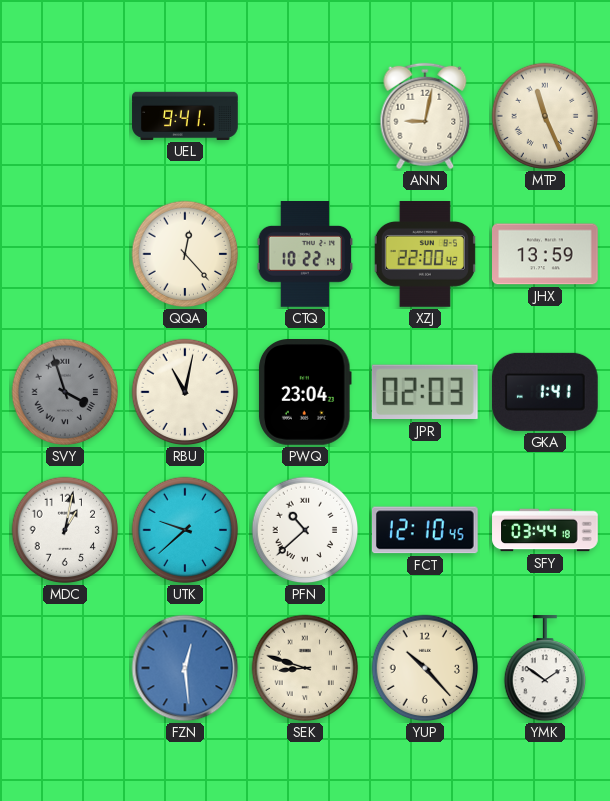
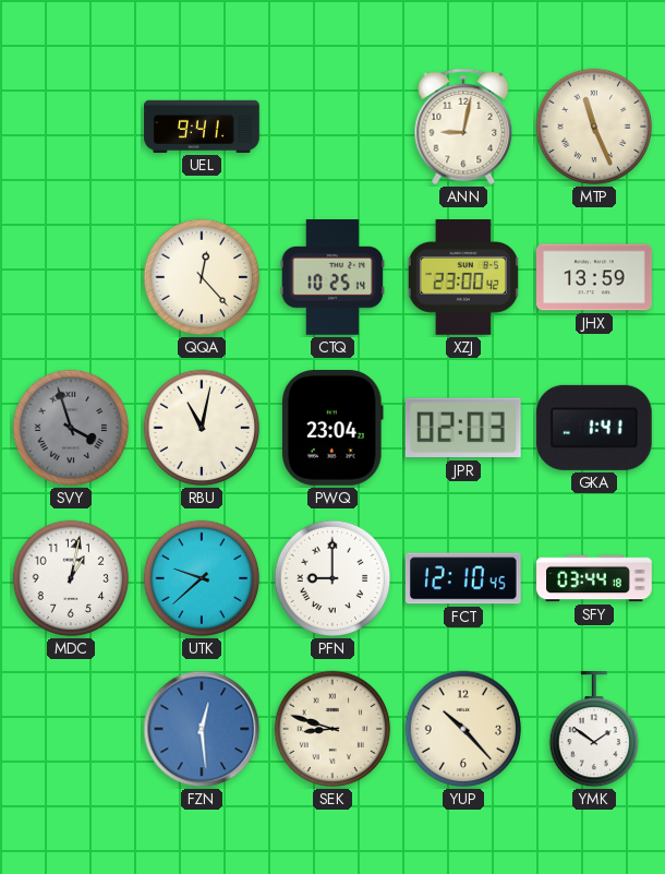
CTQ: 10:22 -> 10:25
XZJ: 22:00 -> 23:00
PFN: 10:38 -> 9:00
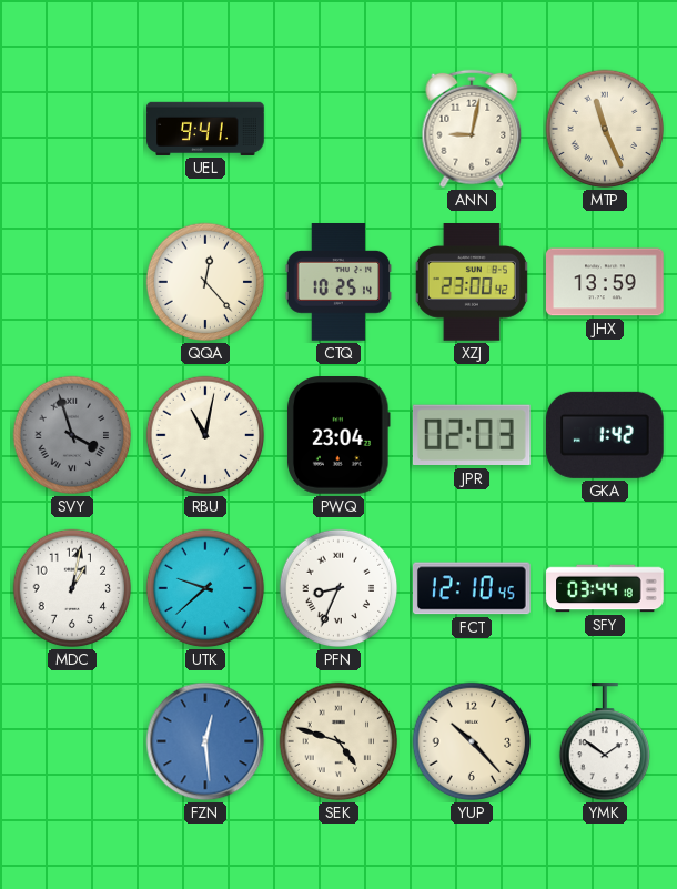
GKA: 1:41 -> 1:42
PFN: 9:00 -> 8:34
SEK: 8:48 -> 4:48
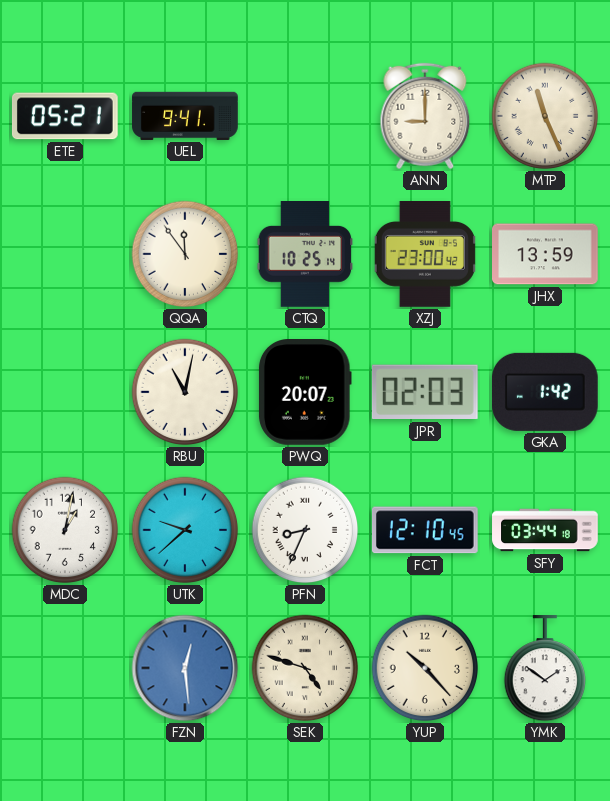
ETE: none -> 05:21
ANN: 9:02 -> 9:00
QQA: 12:23 -> 11:54
SVY: 3:57 -> none
PWQ: 23:04 -> 20:07
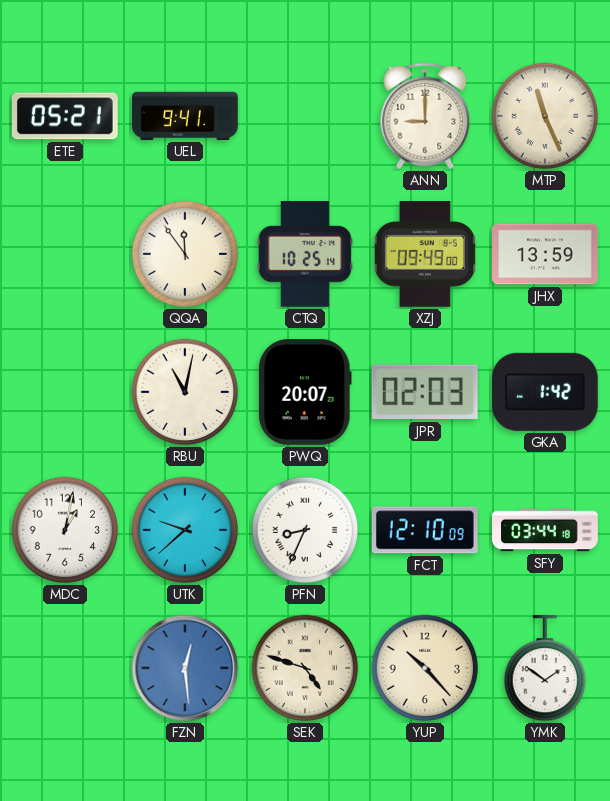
XZJ: 23:00 -> 09:49
FCT: 12:10:45 -> 12:10:09
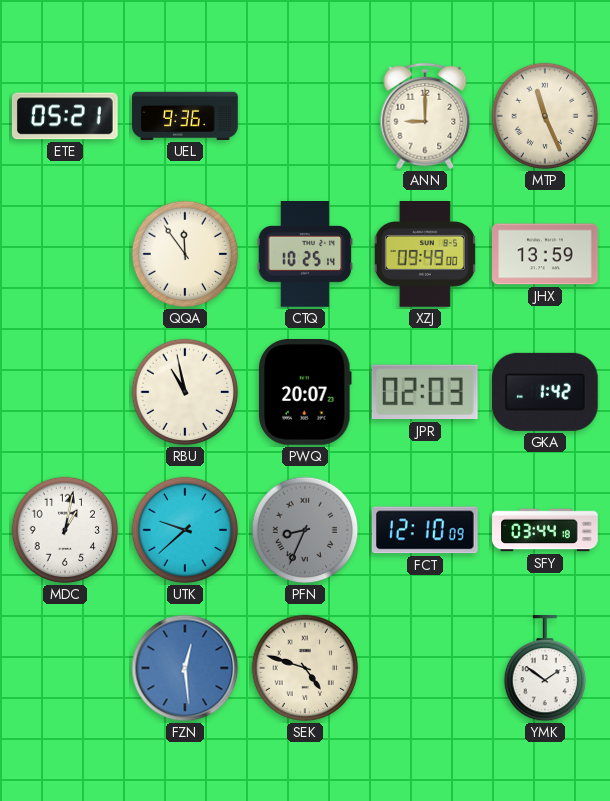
UEL: 9:41 -> 9:36
RBU: 11:02 -> 10:58
PFN dial: white -> grey
YUP: 10:23 -> none
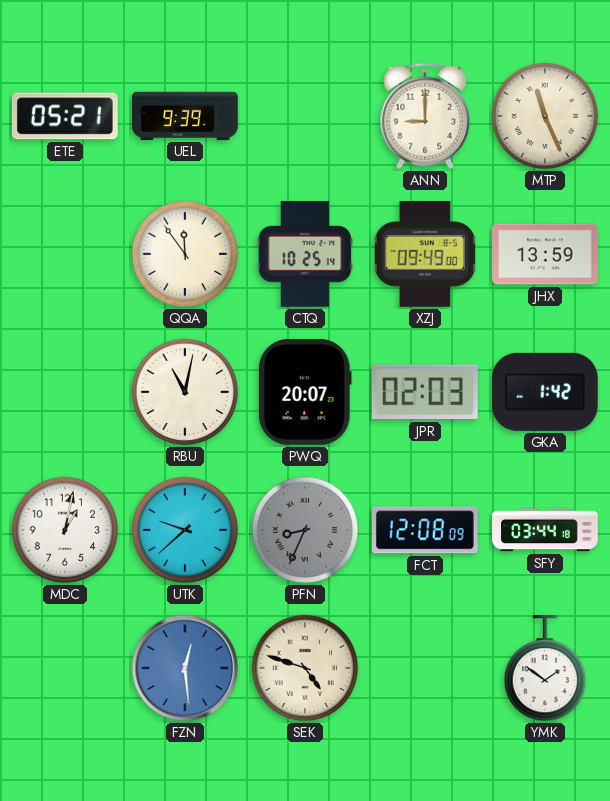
UEL: 9:36 -> 9:39
RBU: 10:58 -> 11:02
FCT: 12:10 -> 12:08
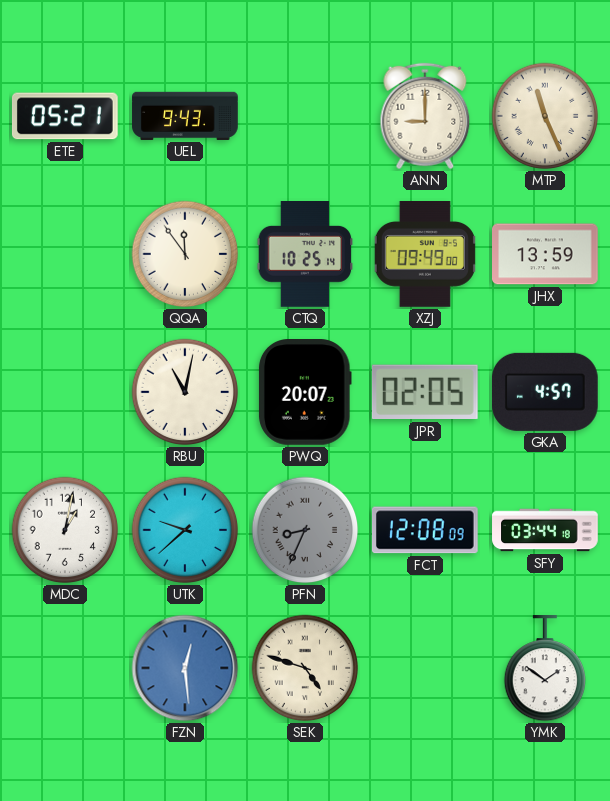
UEL: 9:39 -> 9:43
JPR: 02:03 -> 02:05
GKA: 1:42 -> 4:57
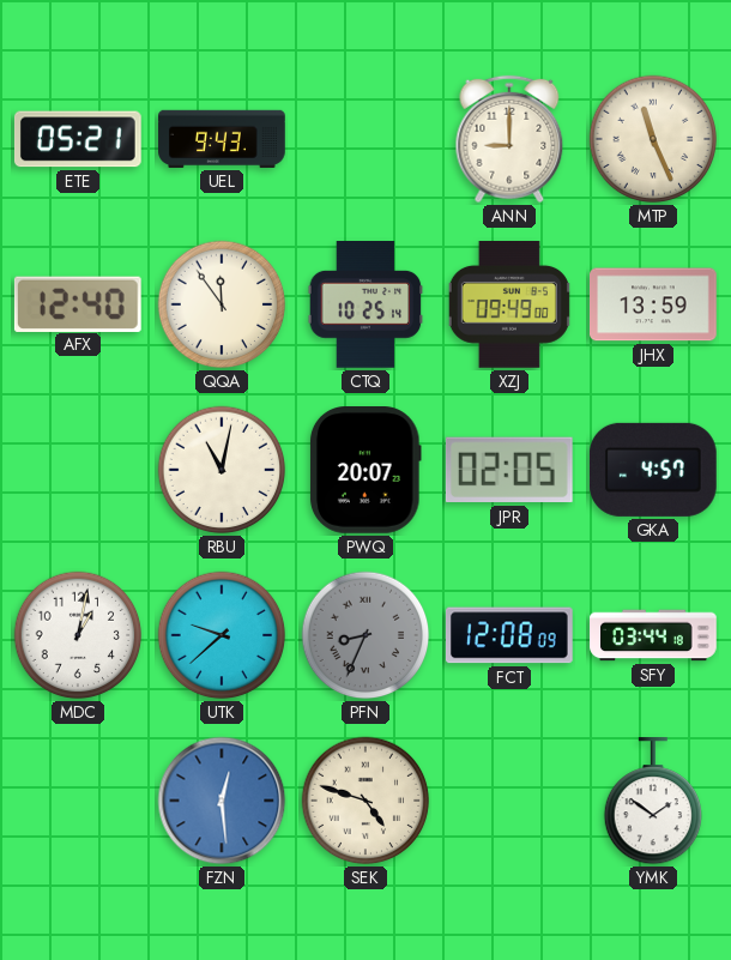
AFX: none -> 12:40
